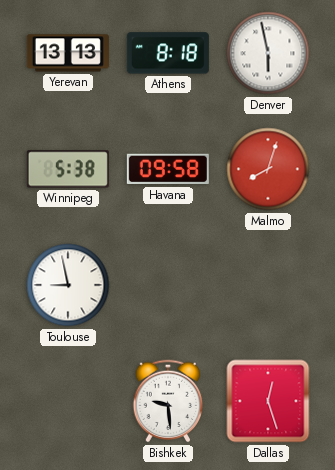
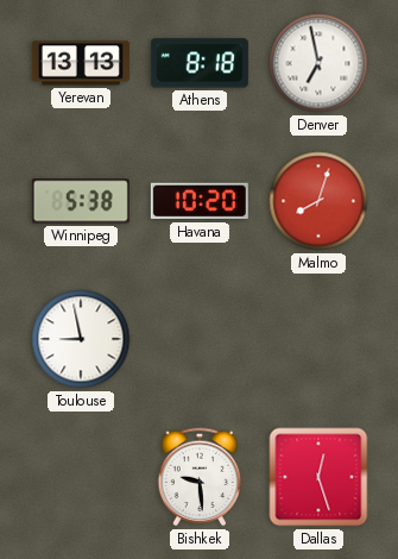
Denver: 5:58 -> 6:58
Havana: 09:58 -> 10:20
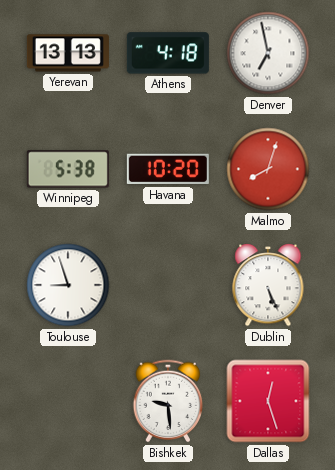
Athens: 8:18 -> 4:18
Toulouse: 8:58 -> 8:57
Dublin: none -> 5:26
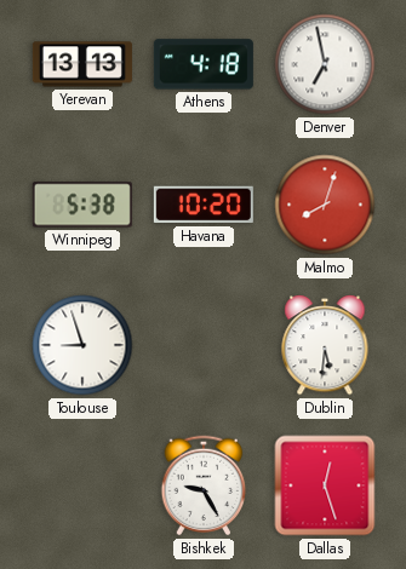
Dublin: 5:26 -> 5:31
Bishkek: 9:29 -> 9:25
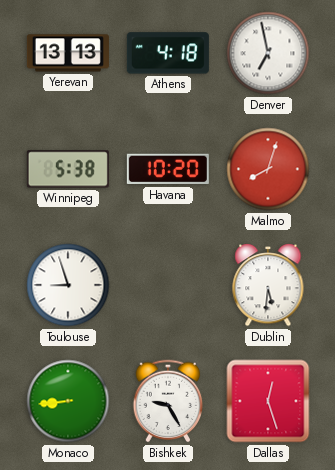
Monaco: none -> 8:44
